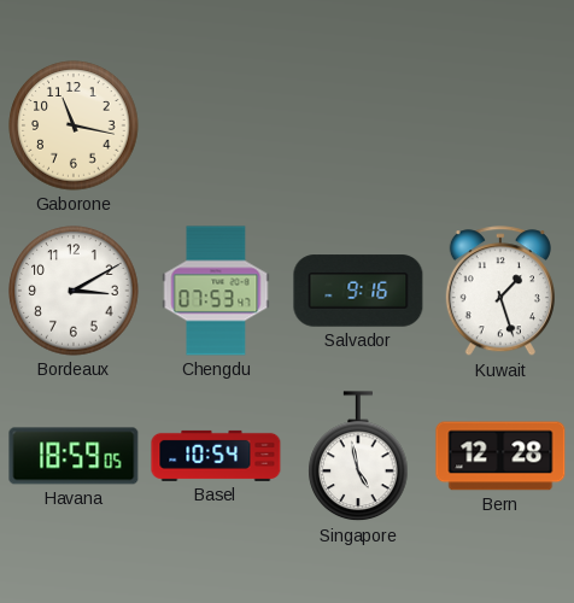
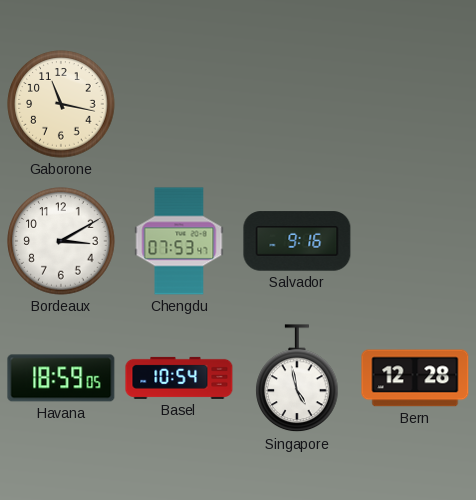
Kuwait: 1:27 -> none
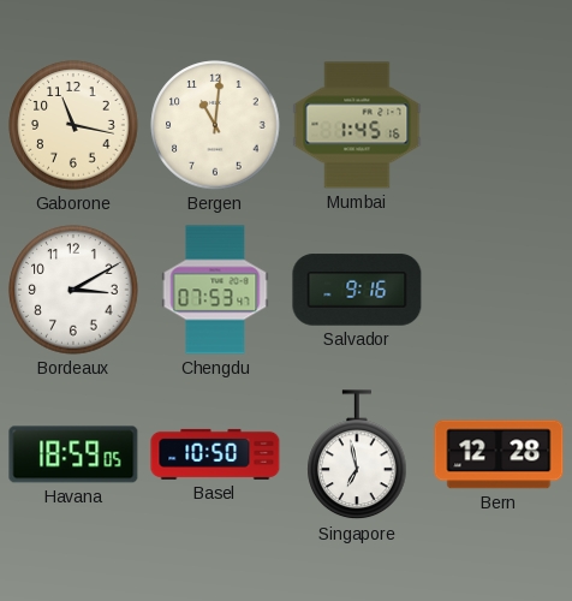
Bergen: none -> 11:01
Mumbai: none -> 1:45
Basel: 10:54 -> 10:50
Singapore: 4:58 -> 6:58
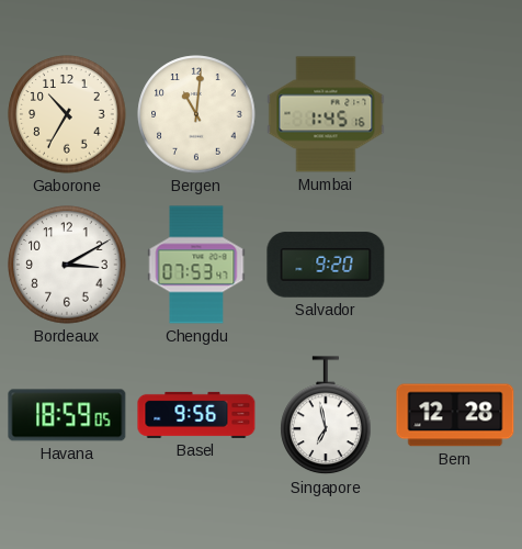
Gaborone: 11:17 -> 10:35
Salvador: 9:16 -> 9:20
Basel: 10:50 -> 9:56
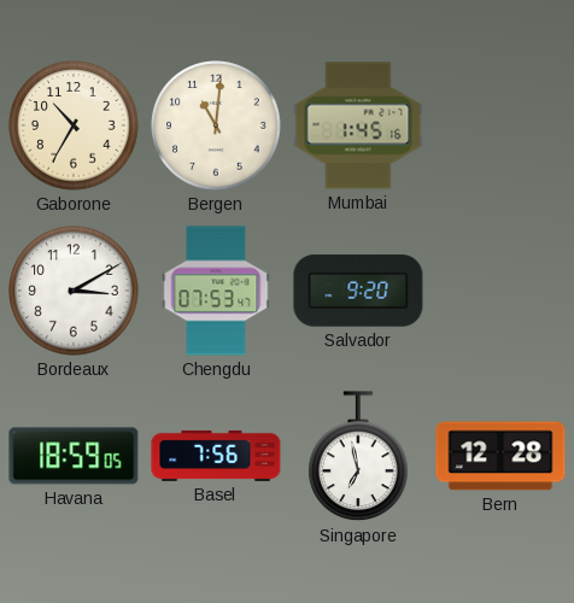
Basel: 9:56 -> 7:56
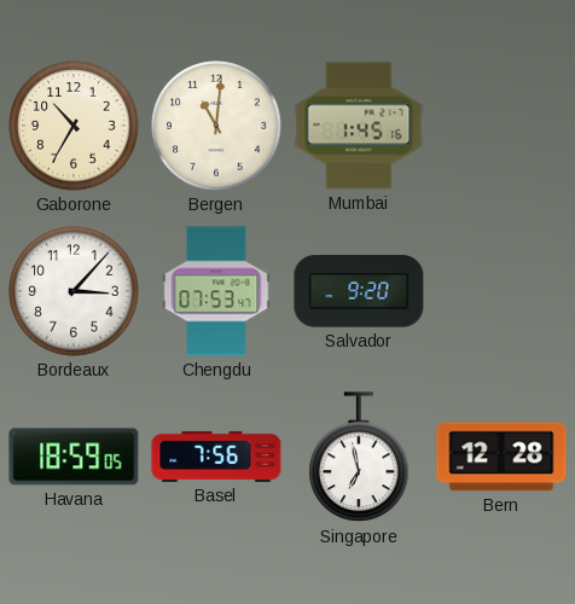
Bordeaux: 3:10 -> 3:07
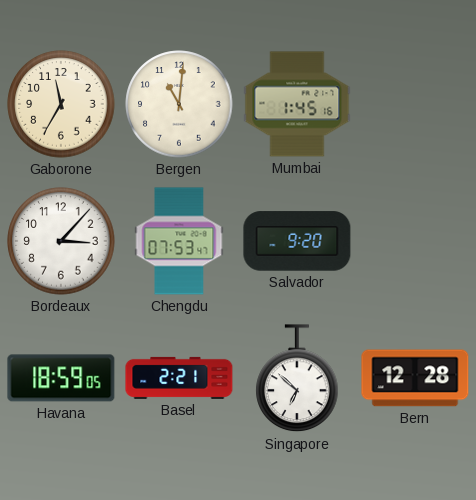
Gaborone: 10:35 -> 11:35
Basel: 7:56 -> 2:21
Singapore: 6:58 -> 6:52
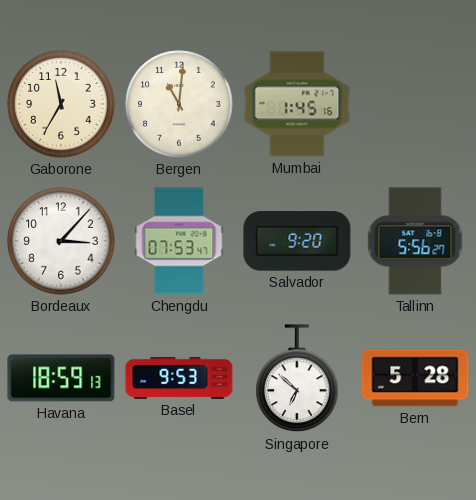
Tallinn: none -> 5:56
Havana: 18:59:05 -> 18:59:13
Basel: 2:21 -> 9:53
Bern: 12:28 -> 5:28
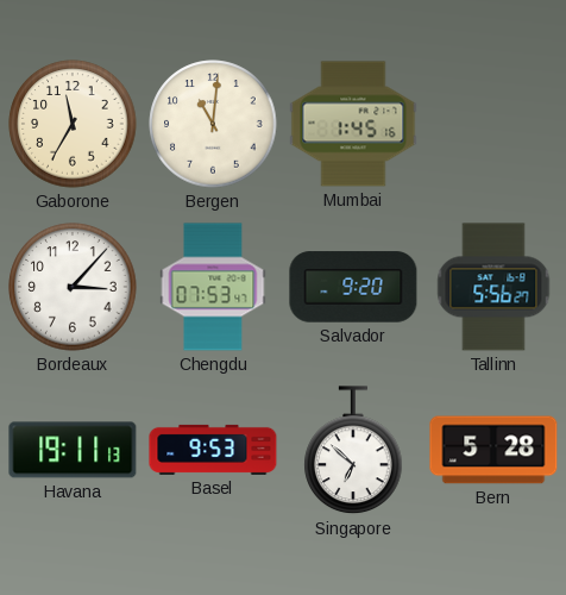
Havana: 18:59 -> 19:11
